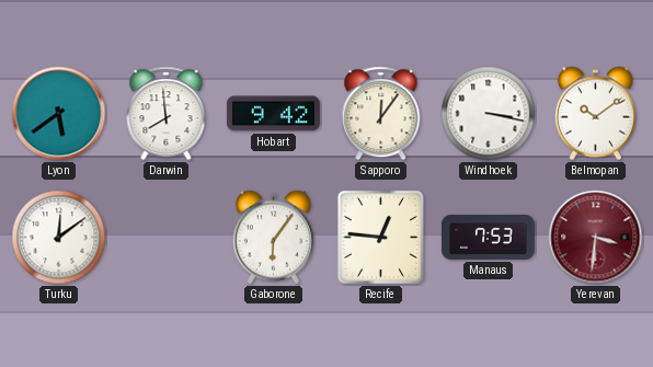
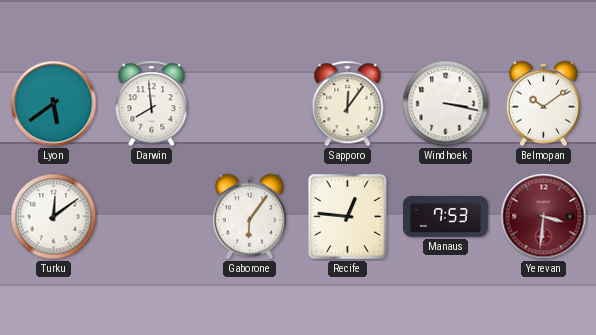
Hobart: 9:42 -> none
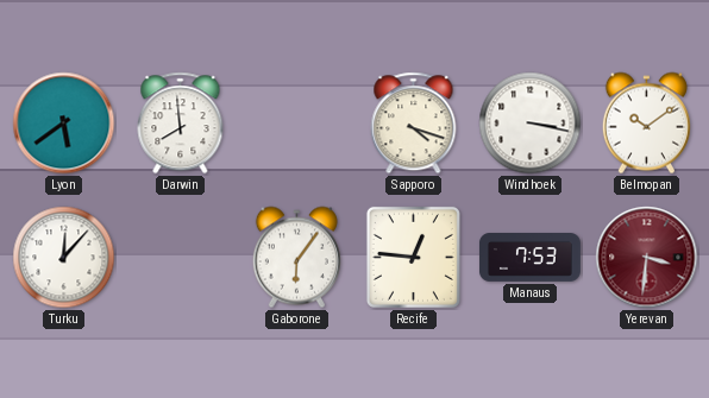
Sapporo: 12:06 -> 4:18
Turku: 12:09 -> 12:07
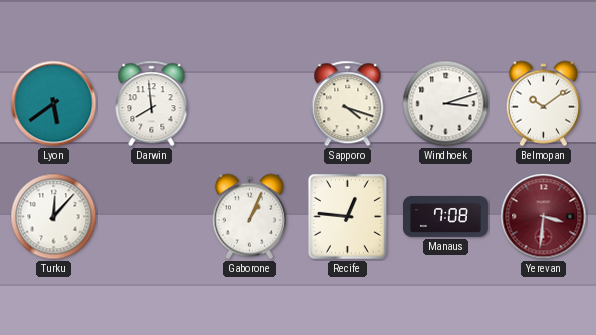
Windhoek: 3:17 -> 3:12
Gaborone: 6:06 -> 1:04
Manaus: 7:53 -> 7:08
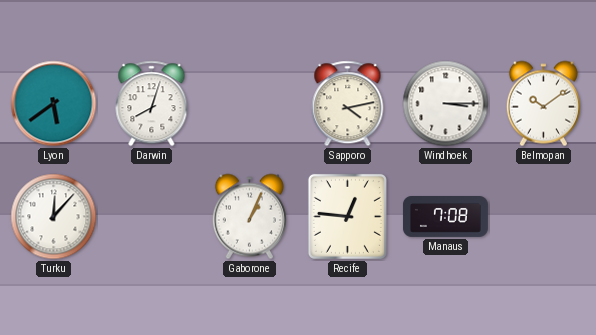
Darwin: 7:59 -> 8:03
Sapporo: 4:18 -> 4:13
Windhoek: 3:12 -> 3:15
Yerevan: 3:31 -> none
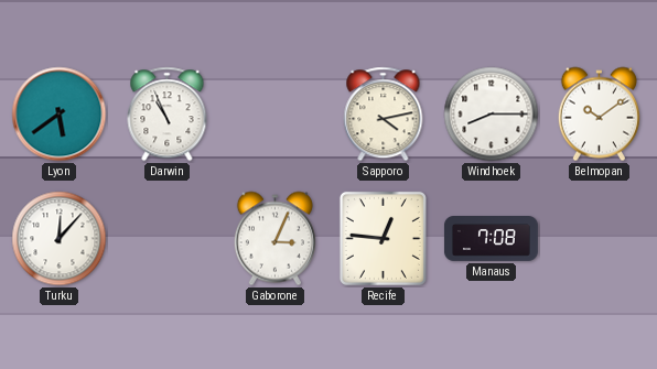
Darwin: 8:03 -> 10:56
Windhoek: 3:15 -> 8:15
Gaborone: 1:04 -> 3:04
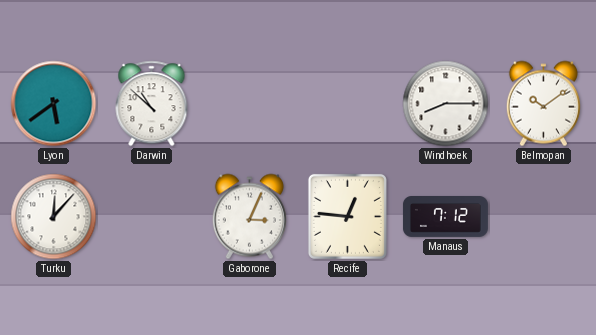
Darwin: 10:56 -> 10:52
Sapporo: 4:13 -> none
Manaus: 7:08 -> 7:12
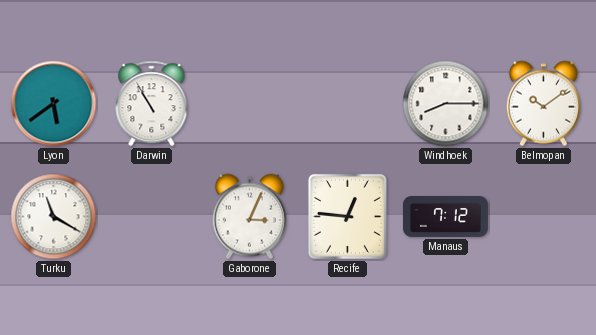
Darwin: 10:52 -> 10:55
Turku: 12:07 -> 11:20
